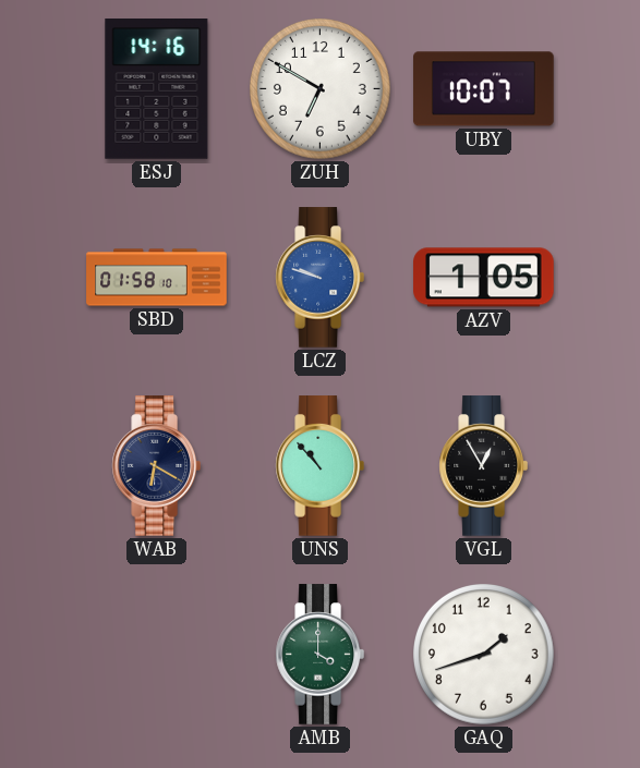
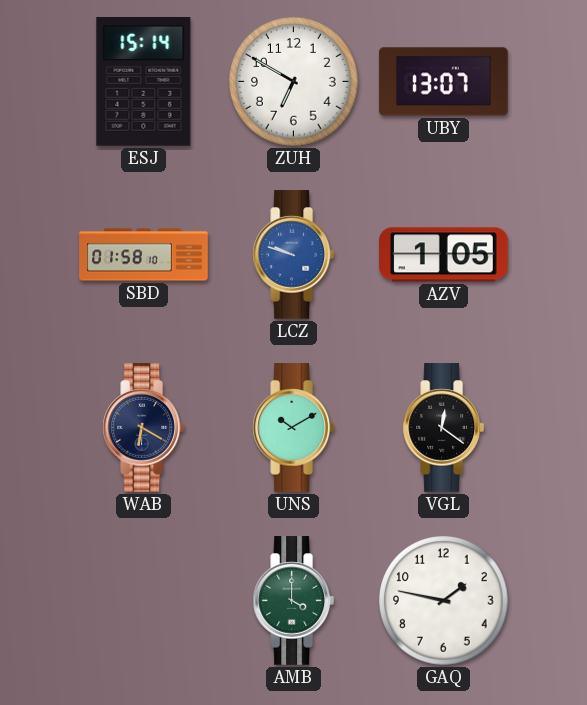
ESJ: 14:16 -> 15:14
UBY: 10:07 -> 13:07
UNS: 10:53 -> 10:10
VGL: 12:55 -> 12:21
GAQ: 1:42 -> 1:47
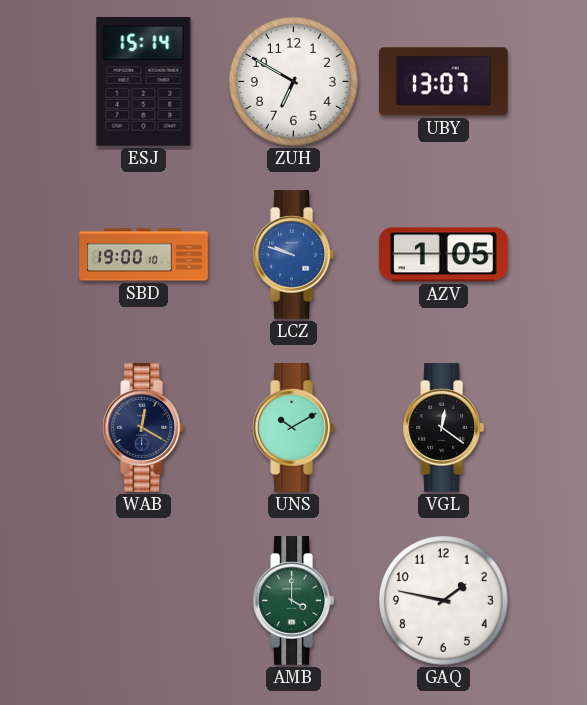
SBD: 01:58 -> 19:00
WAB: 6:20 -> 12:20
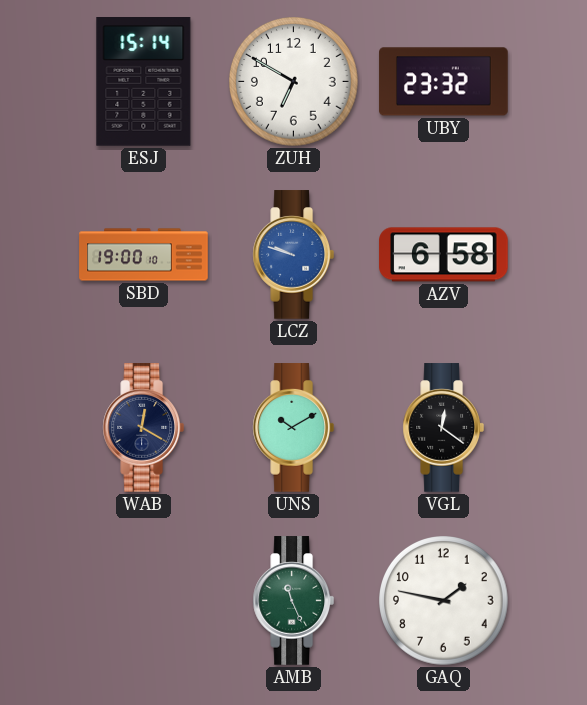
UBY: 13:07 -> 23:32
AZV: 1:05 -> 6:58
AMB: 4:00 -> 11:26
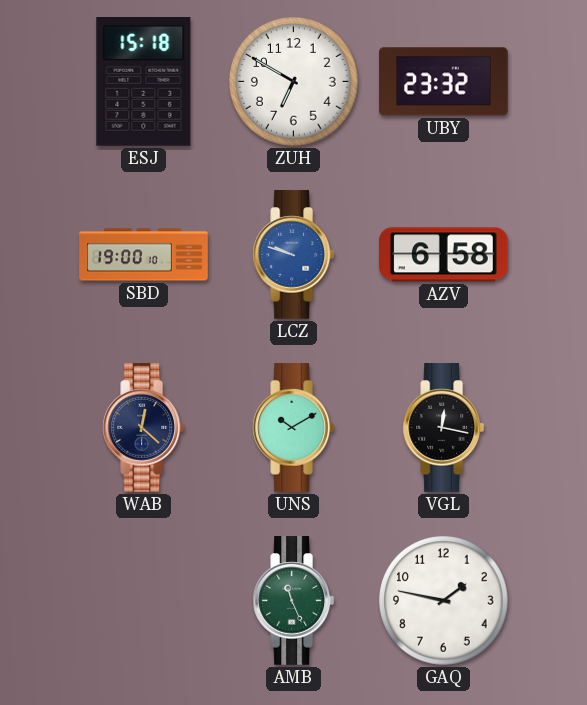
ESJ: 15:14 -> 15:18
WAB: 12:20 -> 12:22
VGL: 12:21 -> 12:17
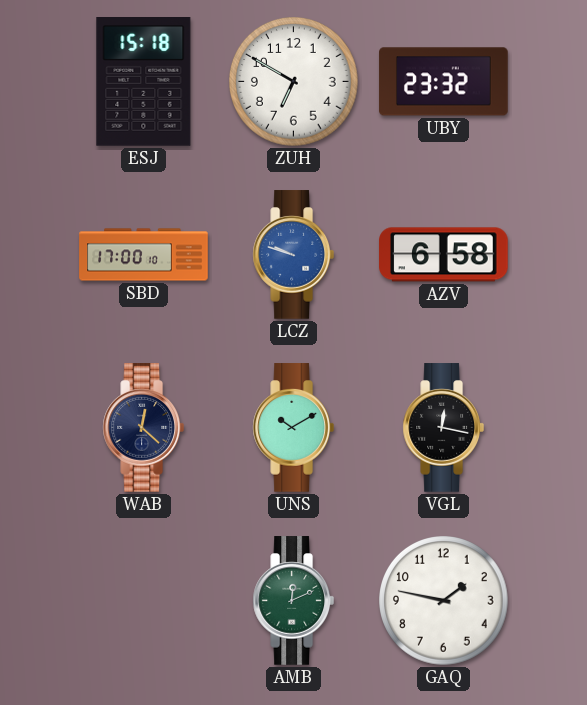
SBD: 19:00 -> 17:00
AMB: 11:26 -> 12:11
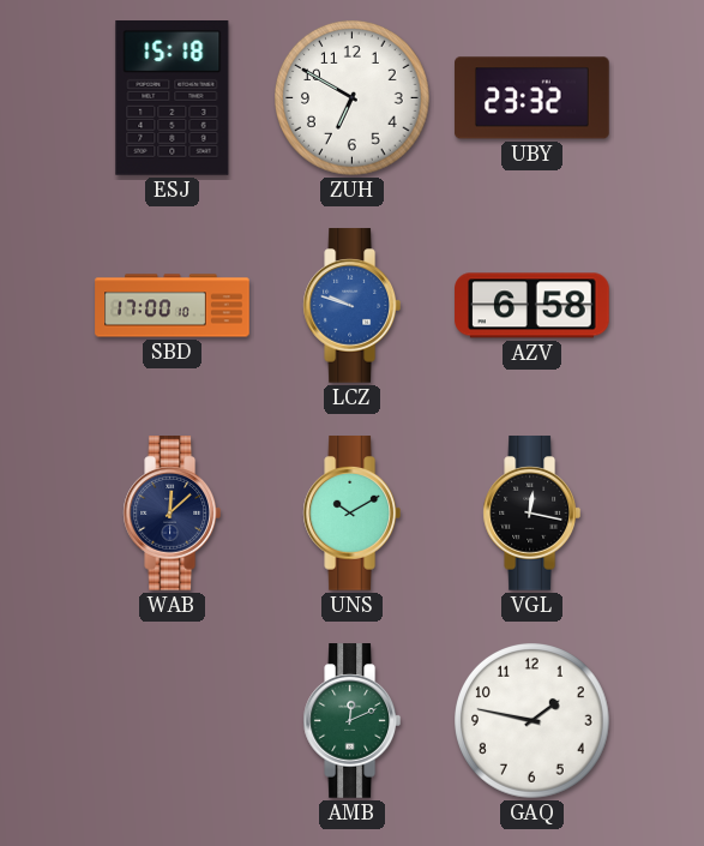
WAB: 12:22 -> 12:08
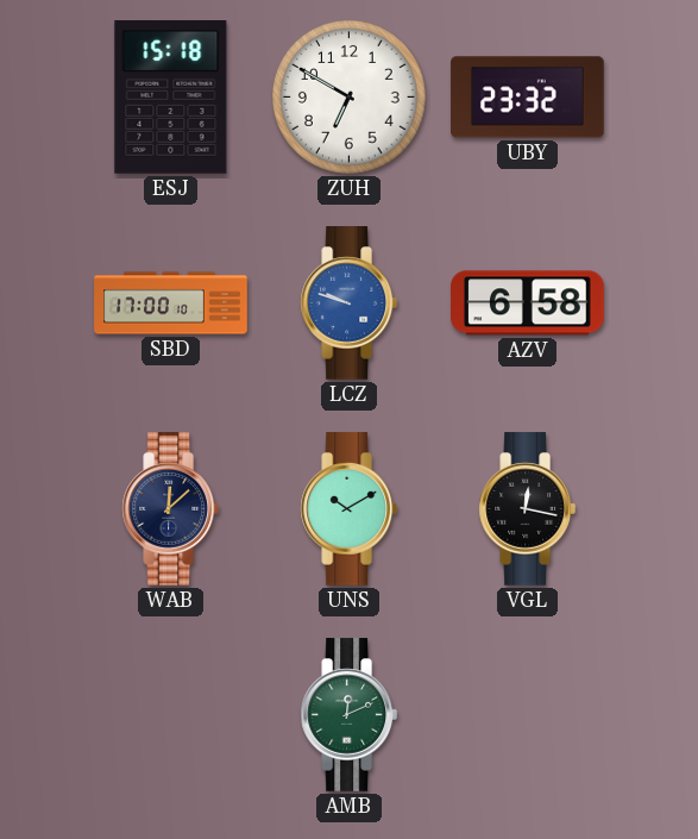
GAQ: 1:47 -> none
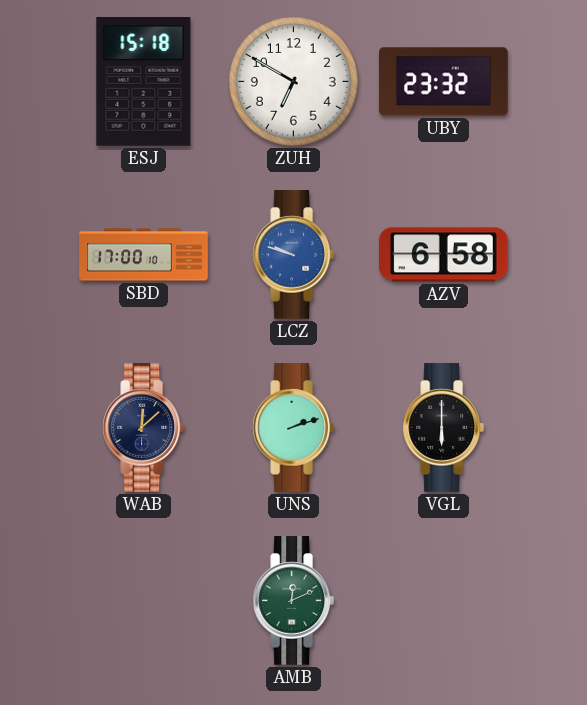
UNS: 10:10 -> 2:12
VGL: 12:17 -> 6:00
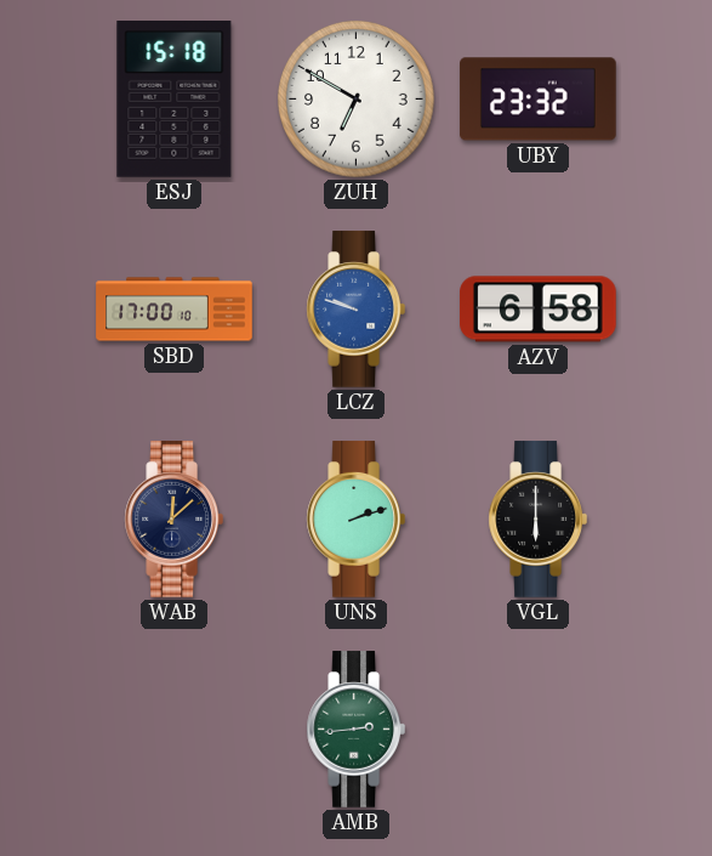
AMB: 12:11 -> 2:44
